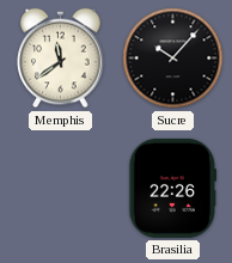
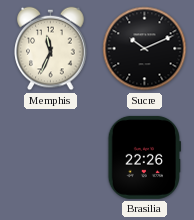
Memphis: 11:39 -> 11:34
Sucre: 10:07 -> 10:11
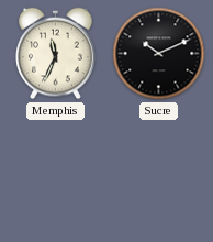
Brasilia: 22:26 -> none
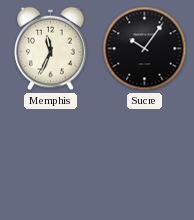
Sucre: 10:11 -> 10:06
